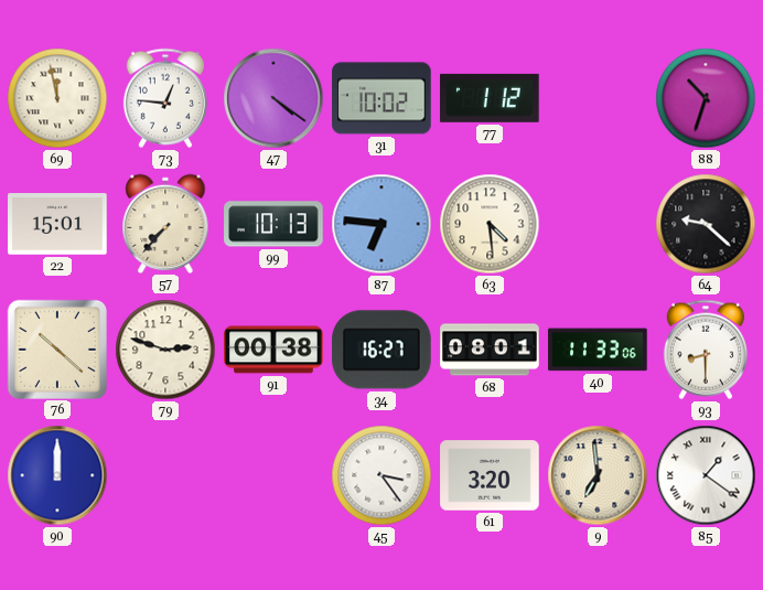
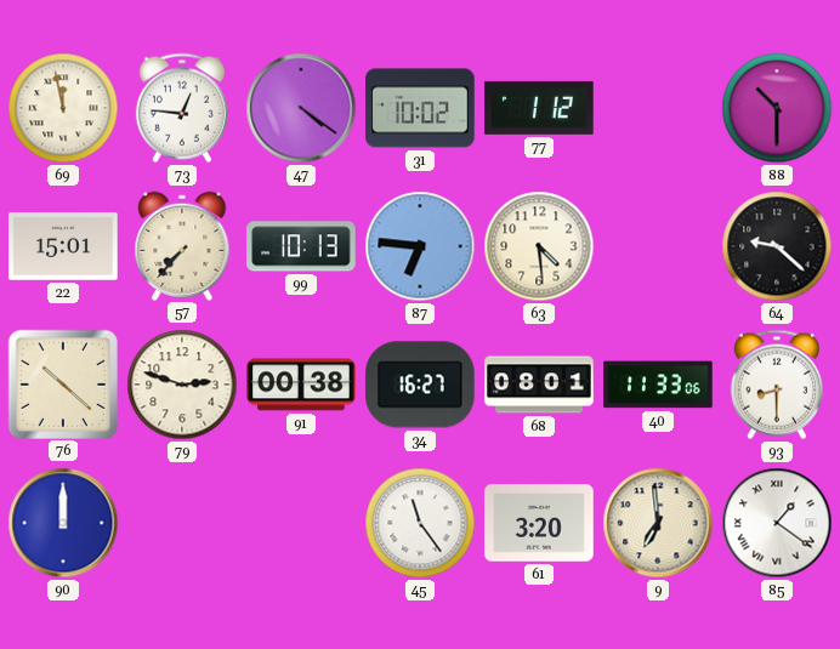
88: 10:33 -> 10:30
45: 3:24 -> 11:24
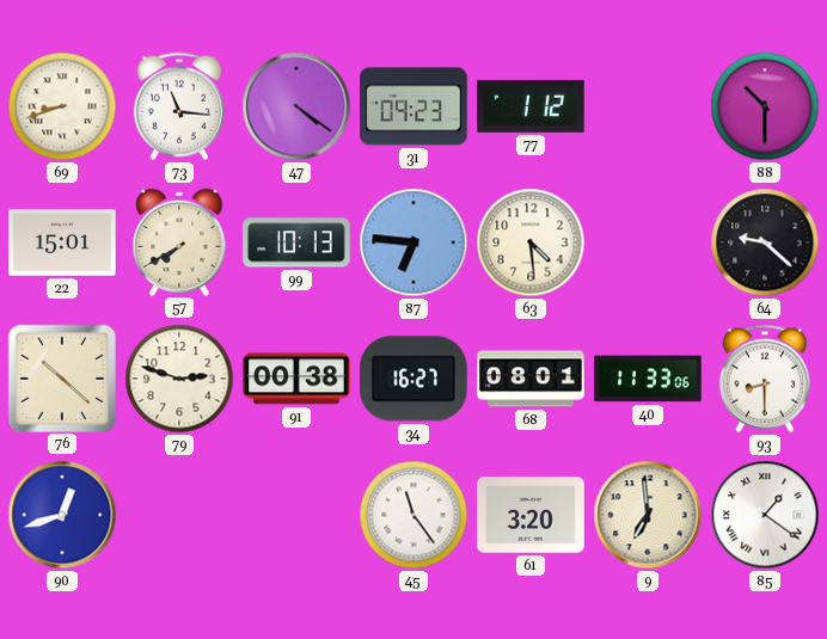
69: 11:58 -> 8:42
73: 12:46 -> 11:16
31: 10:02 -> 09:23
57: 7:37 -> 7:40
90: 12:00 -> 12:42
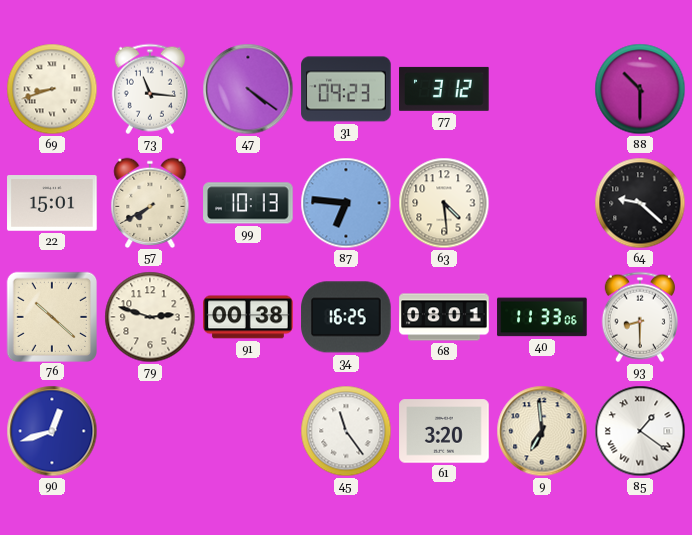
77: 1:12 -> 3:12
34: 16:27 -> 16:25
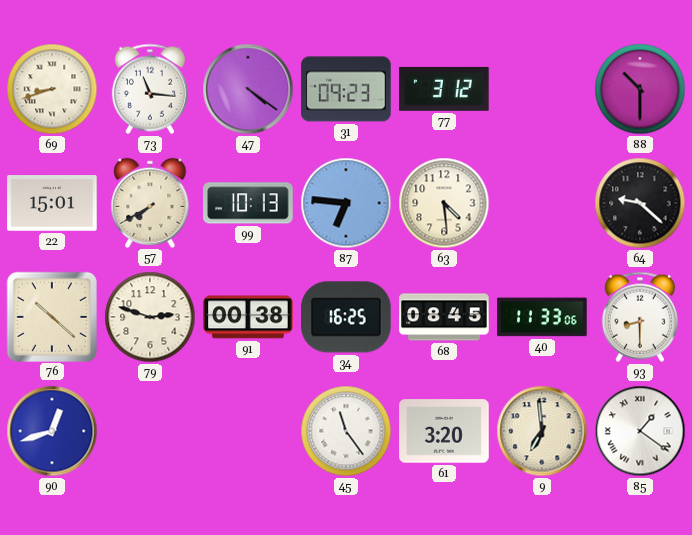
68: 08:01 -> 08:45
